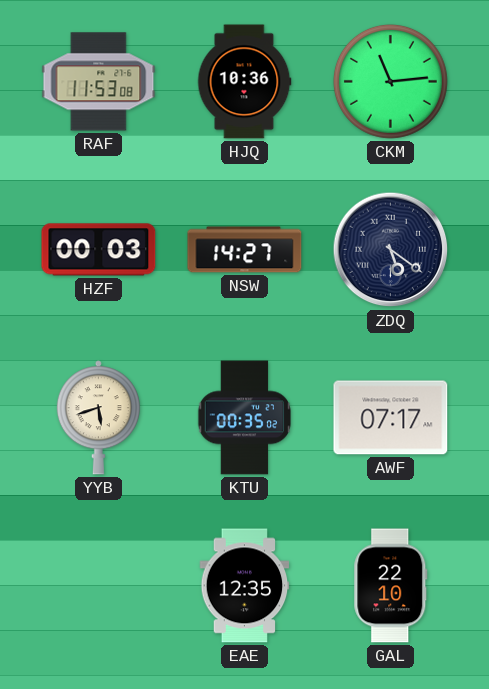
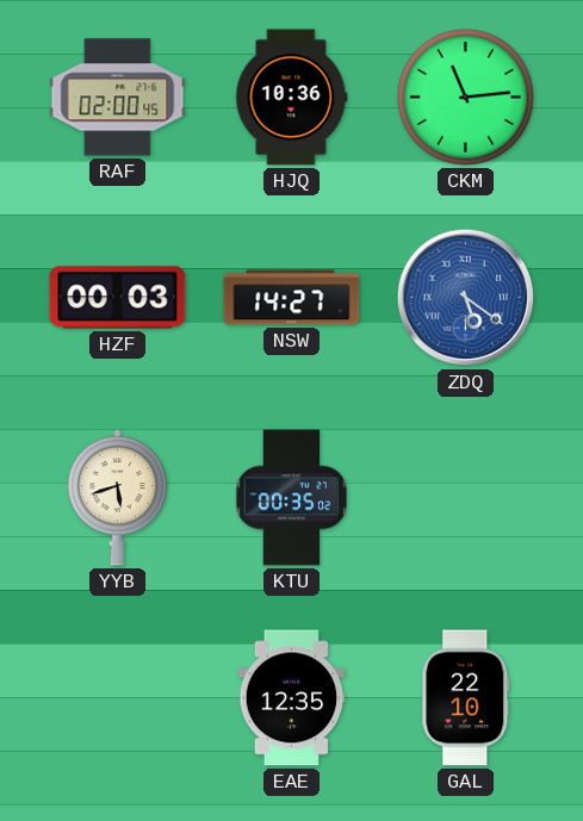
RAF: 11:53 -> 02:00
ZDQ dial: navy -> blue
AWF: 07:17 -> none
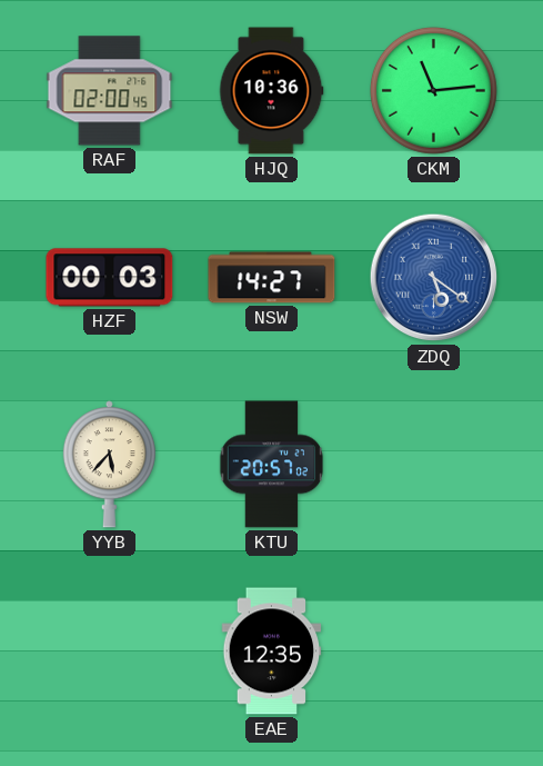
YYB: 5:42 -> 5:37
KTU: 00:35 -> 20:57
GAL: 22:10 -> none
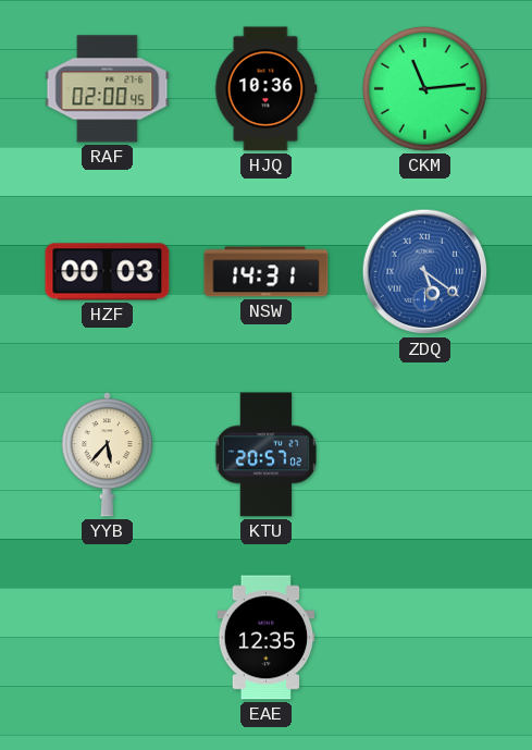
NSW: 14:27 -> 14:31
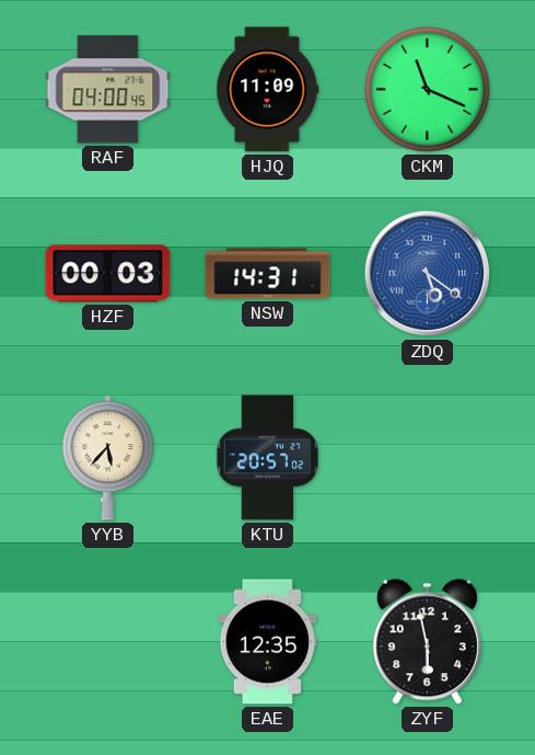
RAF: 02:00 -> 04:00
HJQ: 10:36 -> 11:09
CKM: 11:14 -> 11:19
ZYF: none -> 5:58
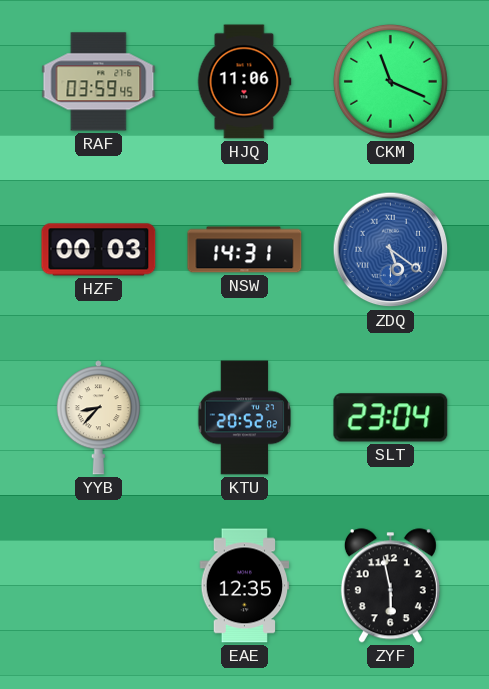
RAF: 04:00 -> 03:59
HJQ: 11:09 -> 11:06
YYB: 5:37 -> 8:37
KTU: 20:57 -> 20:52
SLT: none -> 23:04
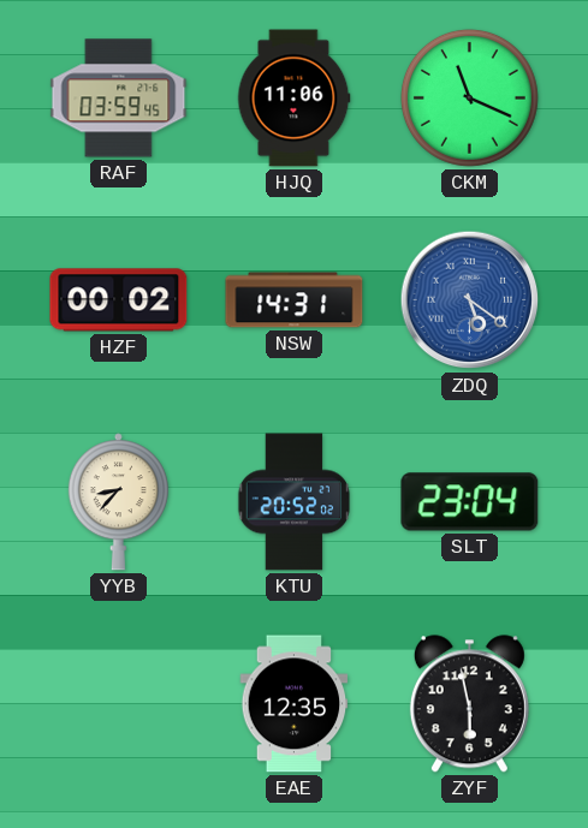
HZF: 00:03 -> 00:02
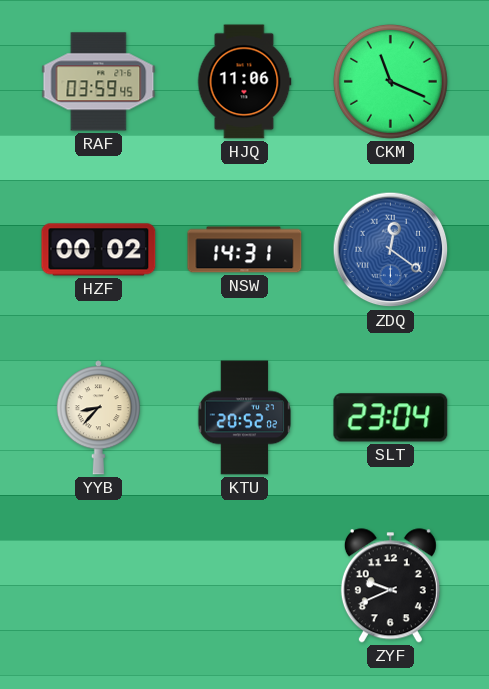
ZDQ: 5:21 -> 12:21
EAE: 12:35 -> none
ZYF: 5:58 -> 9:41
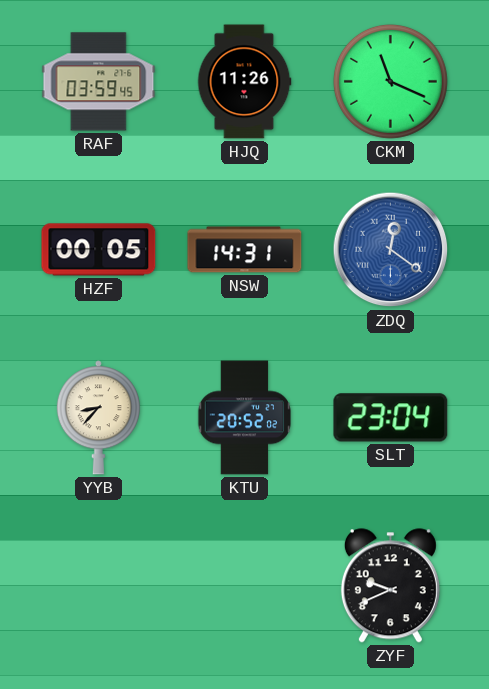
HJQ: 11:06 -> 11:26
HZF: 00:02 -> 00:05
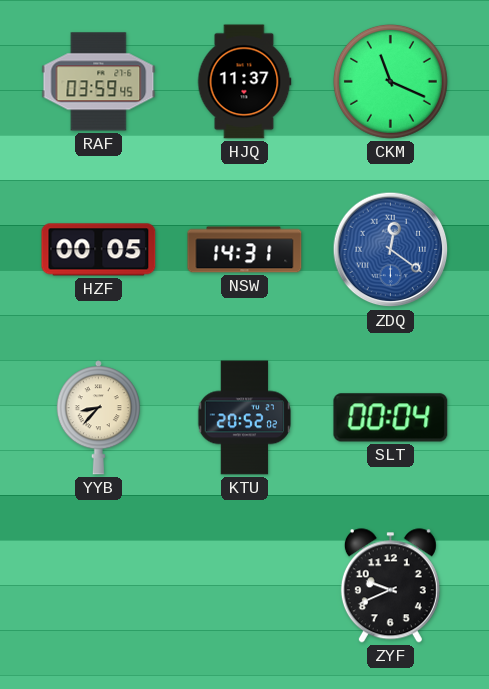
HJQ: 11:26 -> 11:37
SLT: 23:04 -> 00:04
